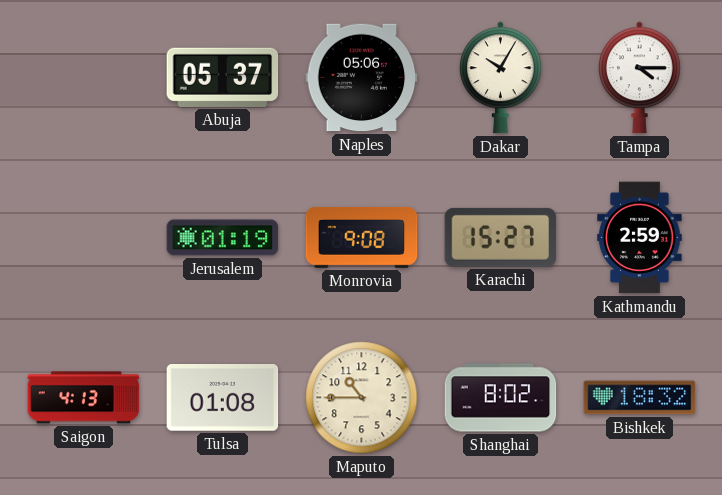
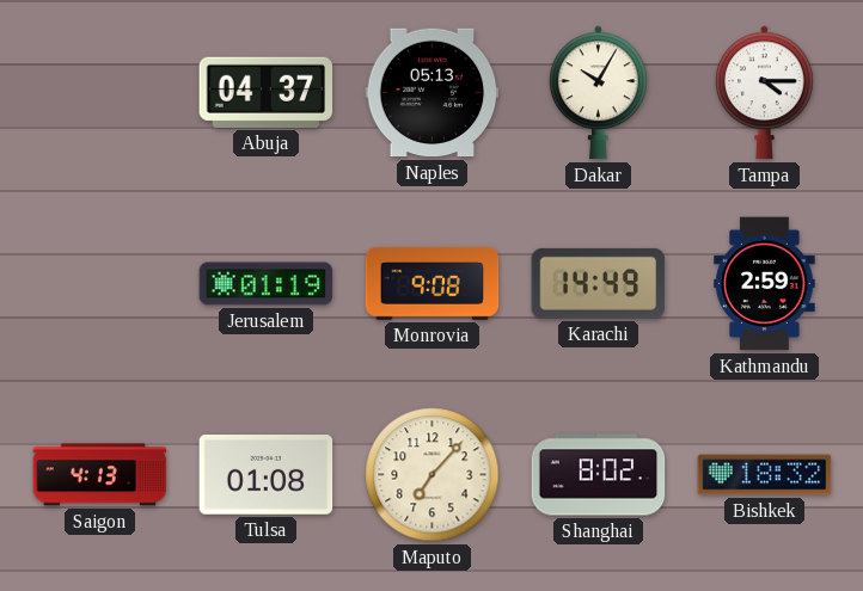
Abuja: 05:37 -> 04:37
Naples: 05:06 -> 05:13
Karachi: 15:27 -> 14:49
Maputo: 10:45 -> 7:07
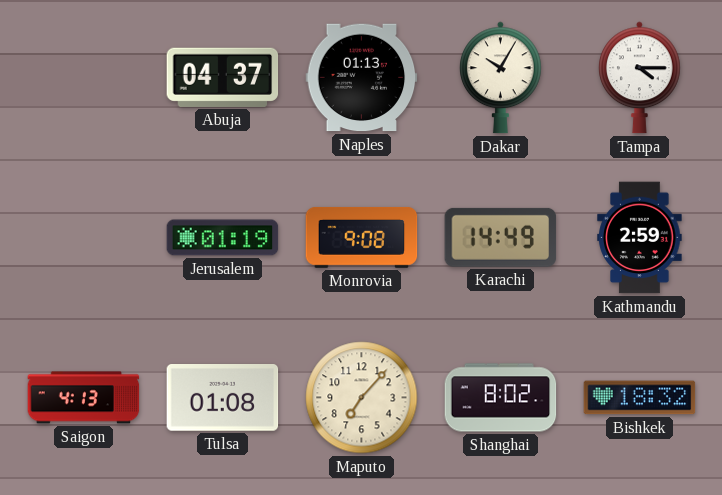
Naples: 05:13 -> 01:13
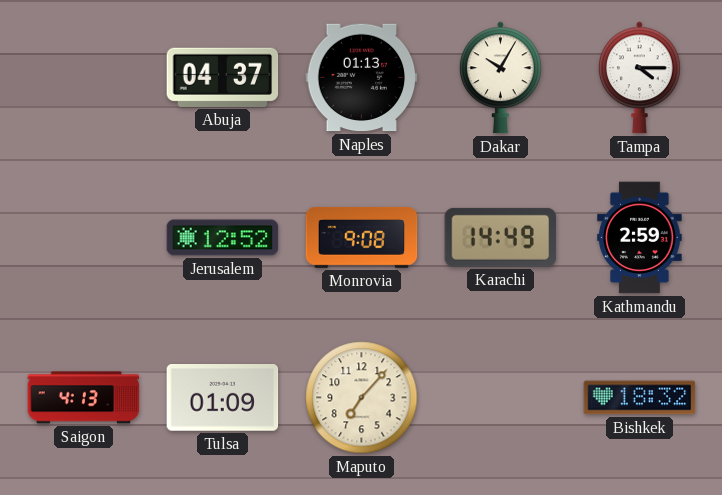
Jerusalem: 01:19 -> 12:52
Tulsa: 01:08 -> 01:09
Shanghai: 8:02 -> none
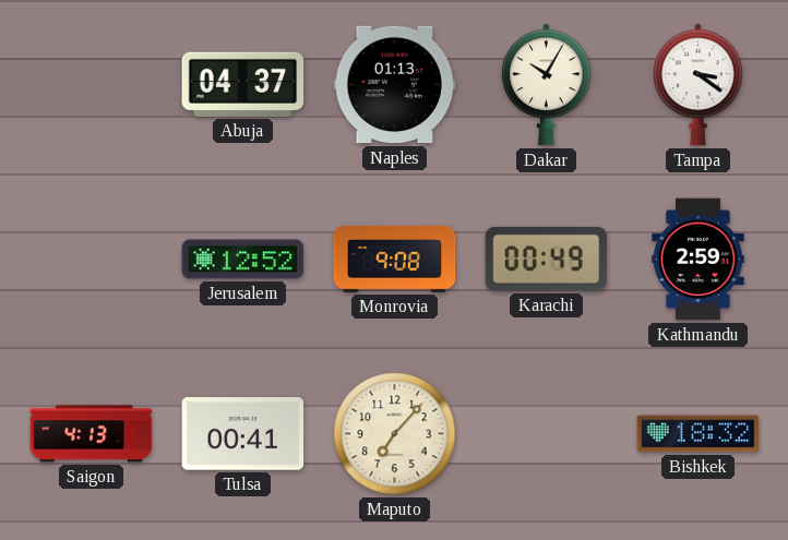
Tampa: 4:15 -> 3:21
Karachi: 14:49 -> 00:49
Tulsa: 01:09 -> 00:41
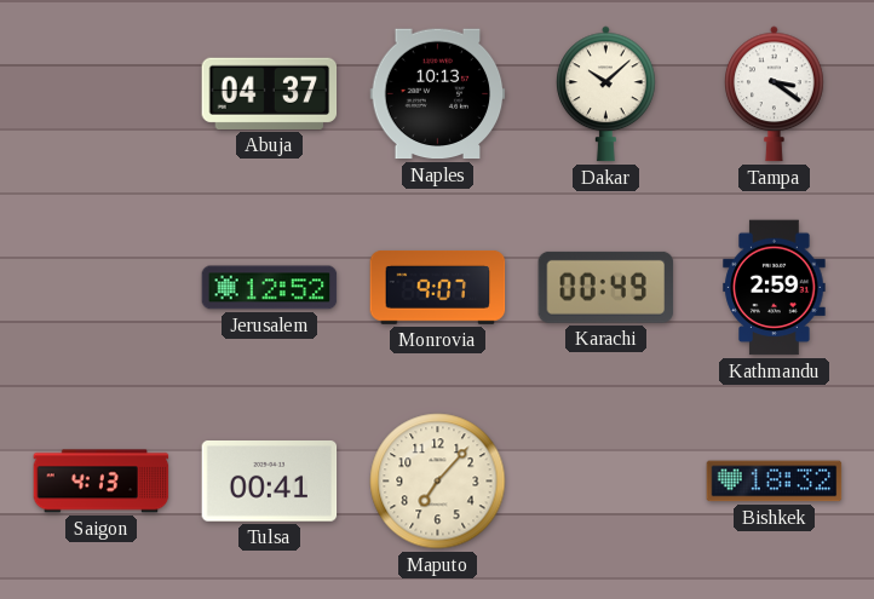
Naples: 01:13 -> 10:13
Dakar: 10:05 -> 10:08
Monrovia: 9:08 -> 9:07
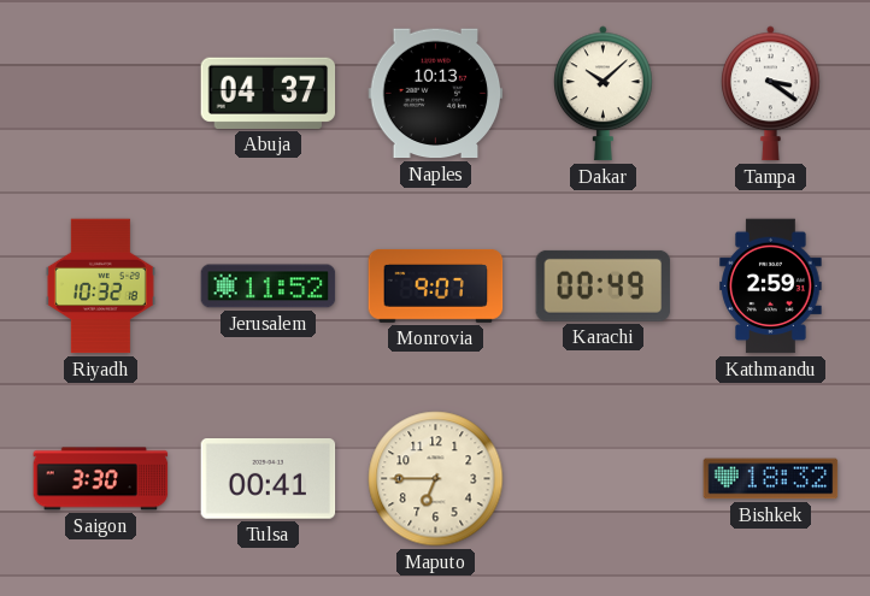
Riyadh: none -> 10:32
Jerusalem: 12:52 -> 11:52
Saigon: 4:13 -> 3:30
Maputo: 7:07 -> 6:45
